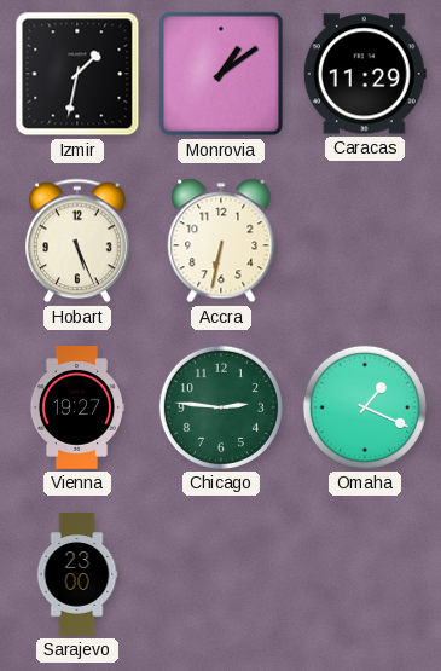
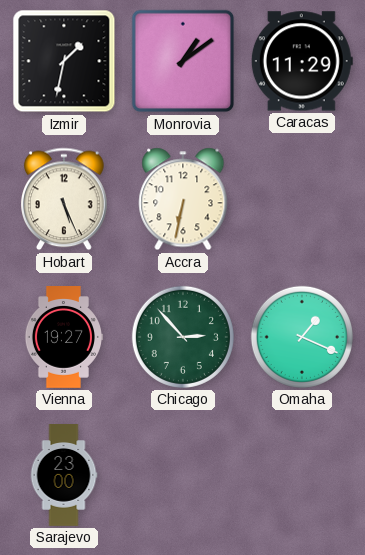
Chicago: 2:46 -> 2:53
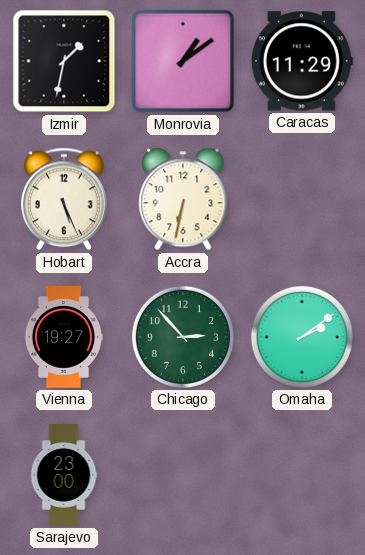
Omaha: 1:19 -> 2:09
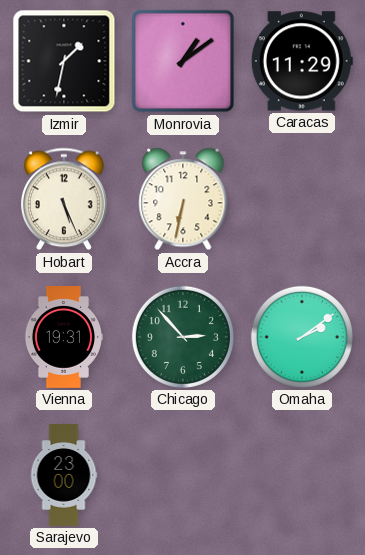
Vienna: 19:27 -> 19:31
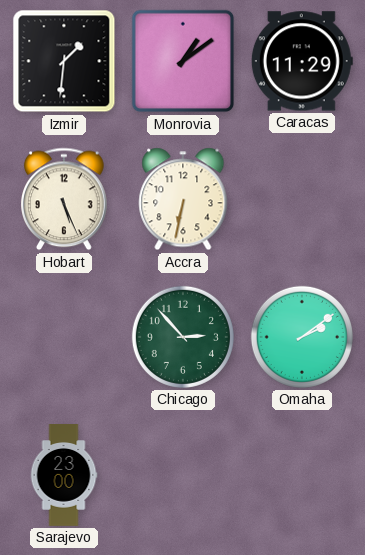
Izmir: 1:32 -> 1:31
Vienna: 19:31 -> none
